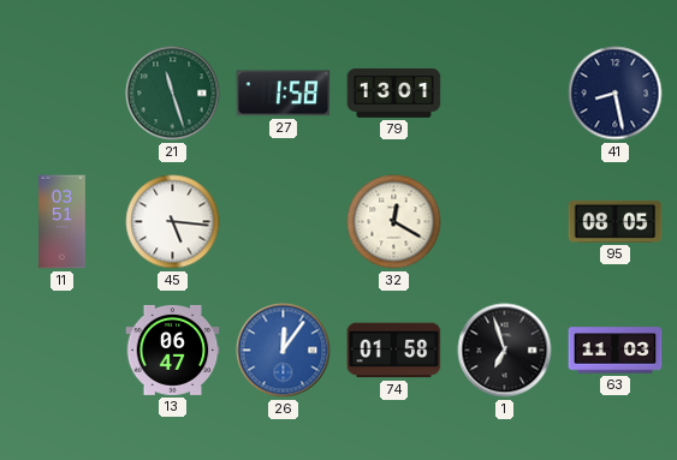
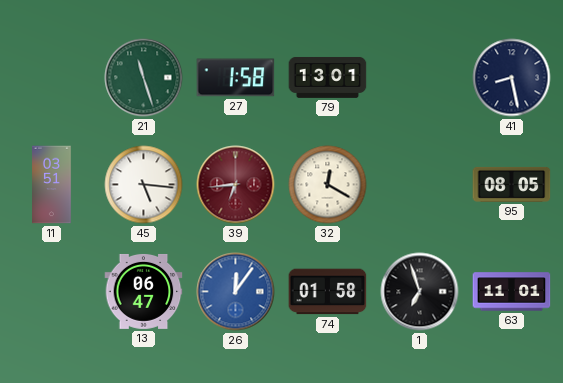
39: none -> 6:44
63: 11:03 -> 11:01
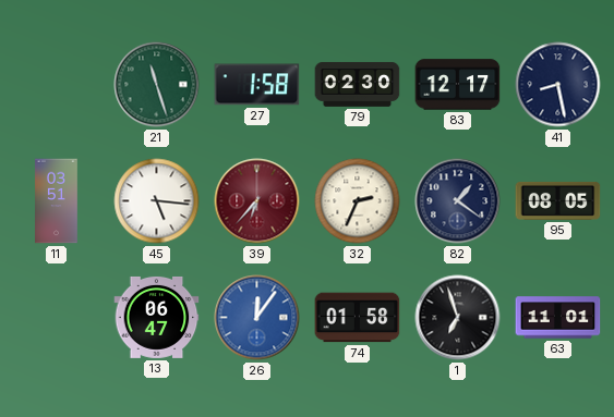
79: 13:01 -> 02:30
83: none -> 12:17
39: 6:44 -> 6:37
32: 12:20 -> 2:34
82: none -> 1:21
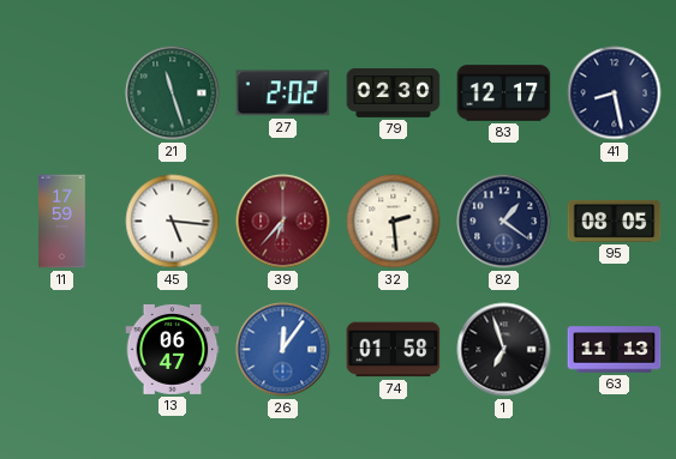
27: 1:58 -> 2:02
11: 03:51 -> 17:59
32: 2:34 -> 2:29
63: 11:01 -> 11:13
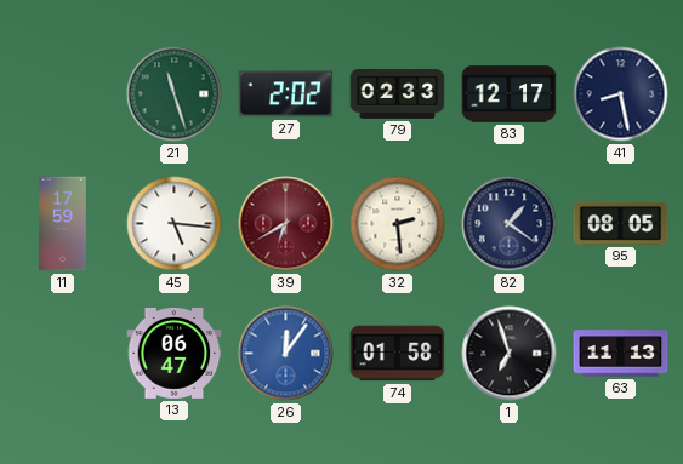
79: 02:30 -> 02:33
39: 6:37 -> 6:40
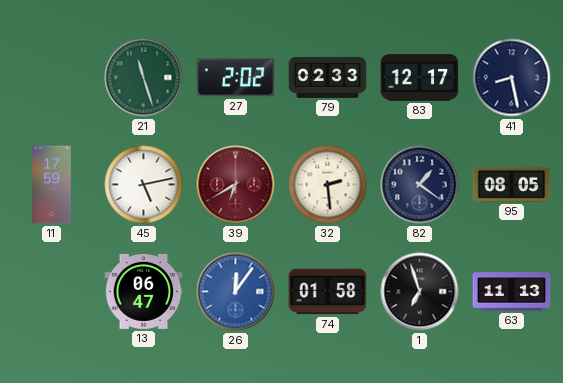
45: 5:16 -> 5:13
